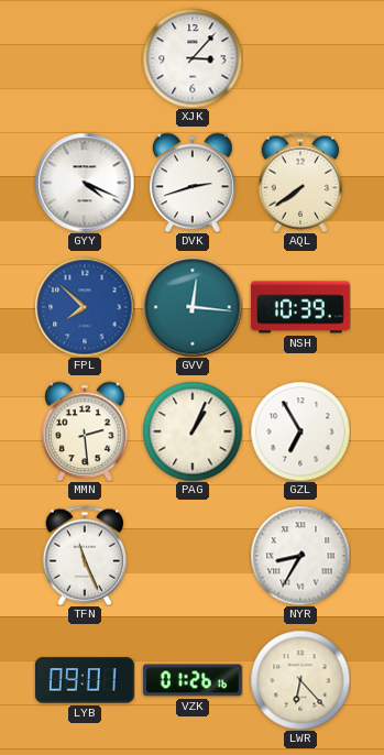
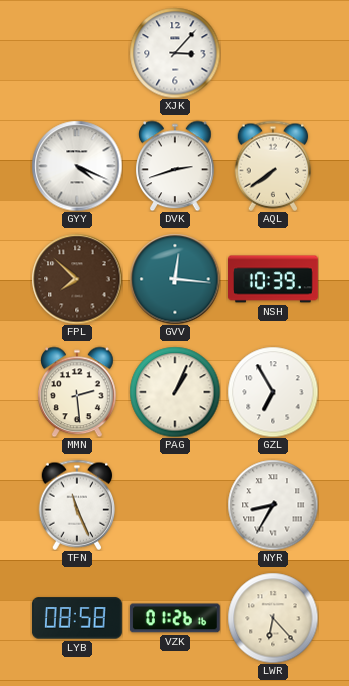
FPL dial: blue -> brown
LYB: 09:01 -> 08:58
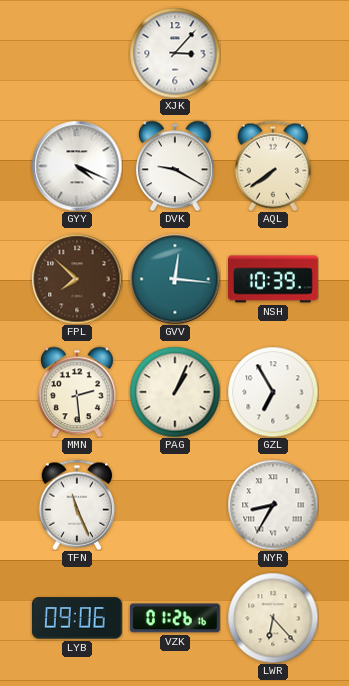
DVK: 2:42 -> 9:20
LYB: 08:58 -> 09:06
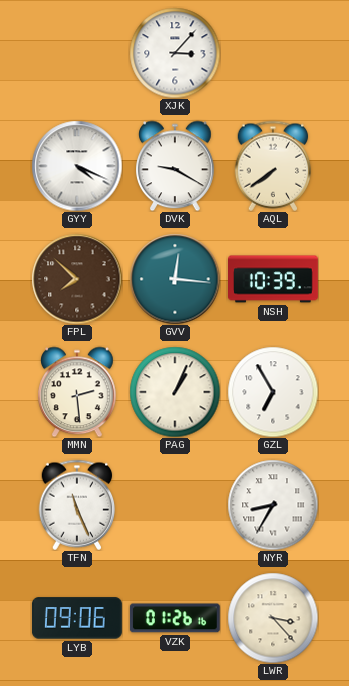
LWR: 6:23 -> 3:23
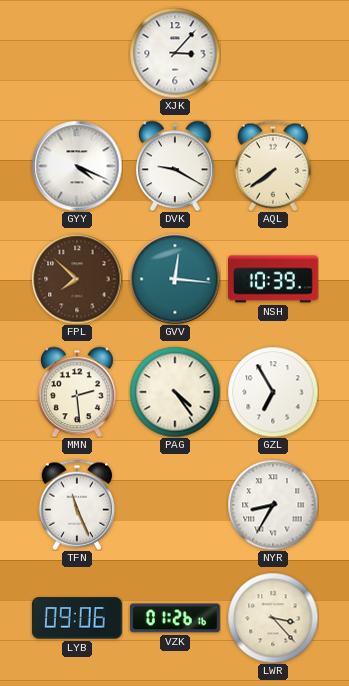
PAG: 1:04 -> 4:24
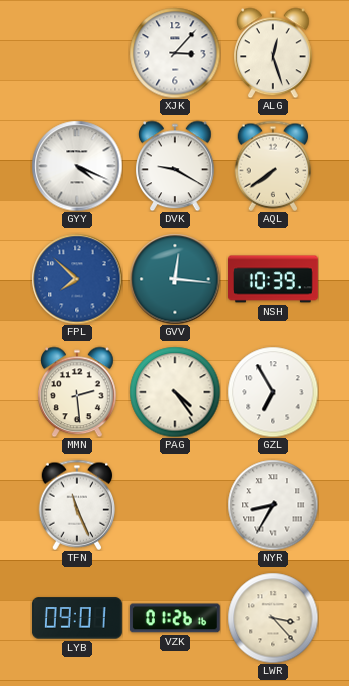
ALG: none -> 12:27
FPL dial: brown -> blue
LYB: 09:06 -> 09:01
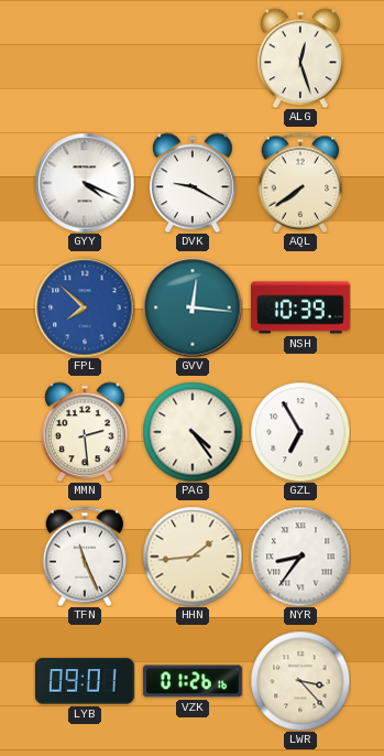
XJK: 3:07 -> none
HHN: none -> 1:44
NYR: 8:35 -> 8:36
